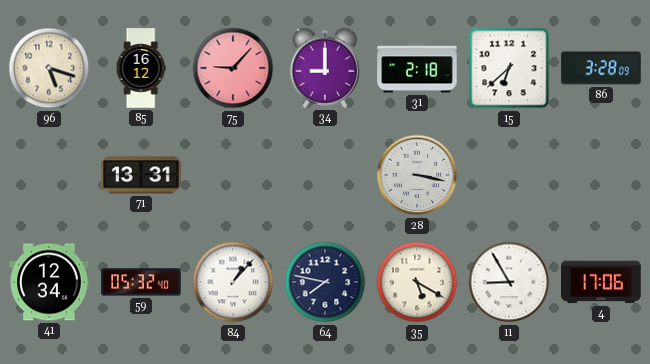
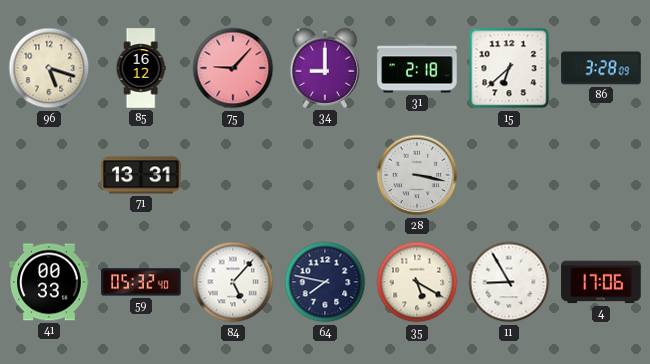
41: 12:34 -> 00:33
84: 1:07 -> 5:07
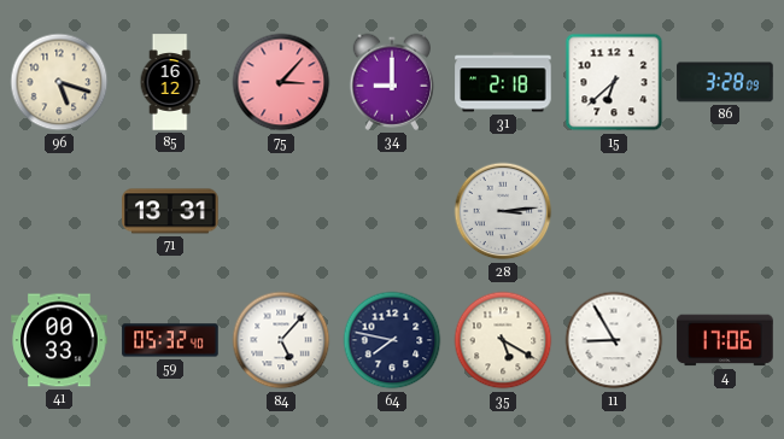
75: 9:07 -> 3:07
28: 3:17 -> 3:14
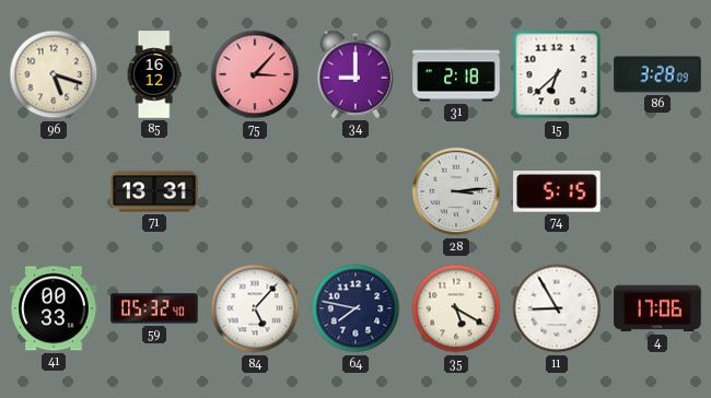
74: none -> 5:15
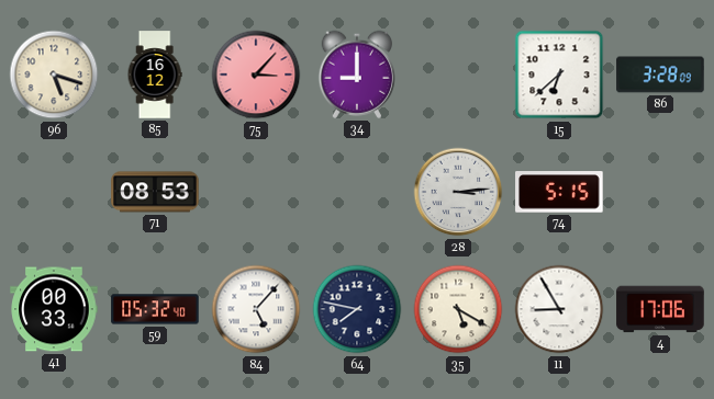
31: 2:18 -> none
71: 13:31 -> 08:53
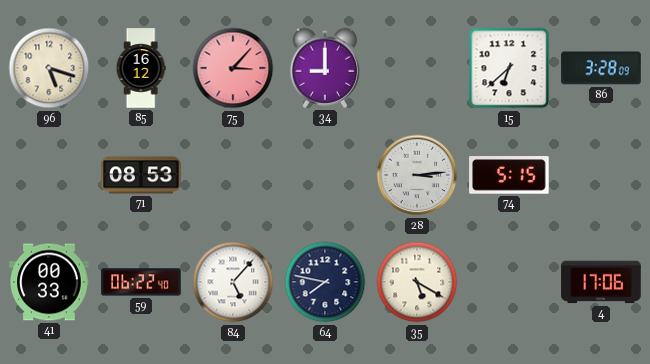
59: 05:32 -> 06:22
11: 8:55 -> none
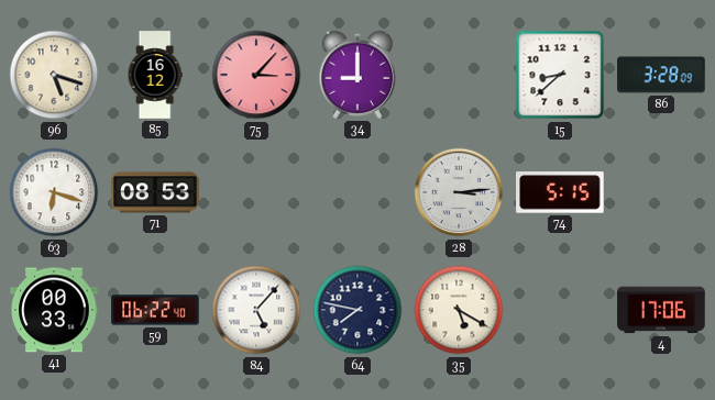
15: 6:38 -> 8:38
63: none -> 6:18
